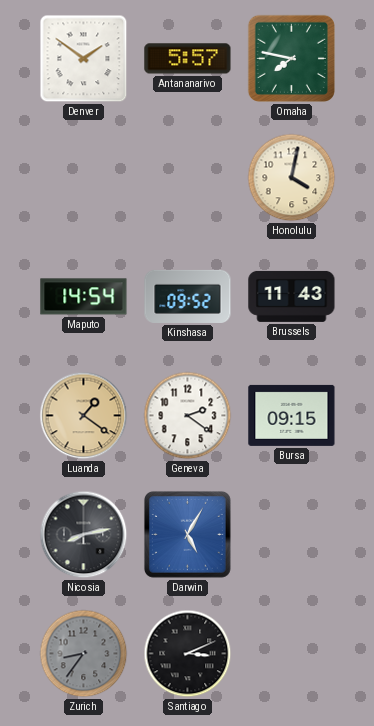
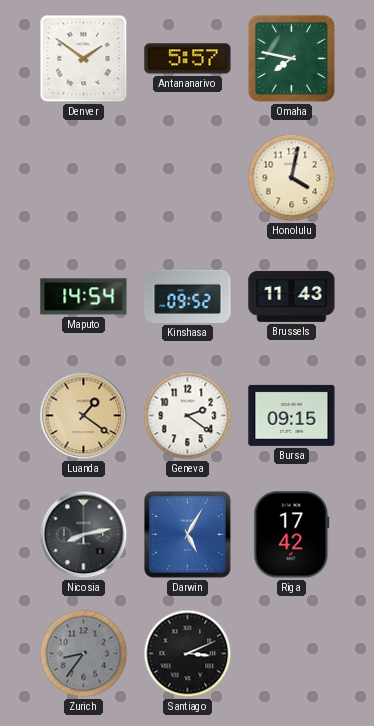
Riga: none -> 17:42
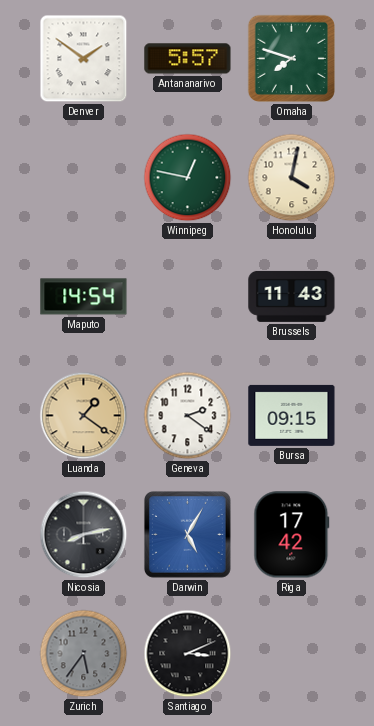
Omaha: 7:47 -> 7:48
Winnipeg: none -> 12:47
Kinshasa: 09:52 -> none
Zurich: 8:36 -> 5:36
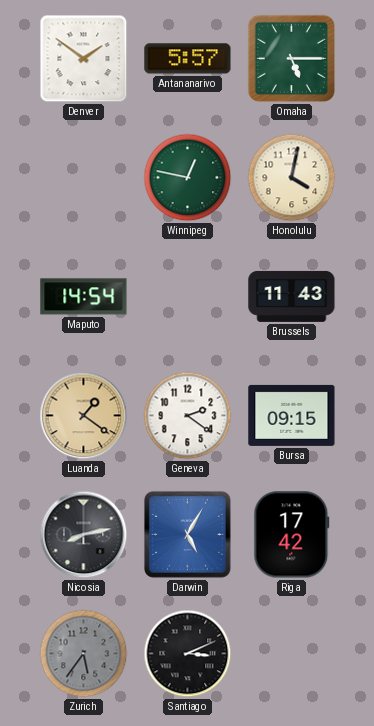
Omaha: 7:48 -> 5:15
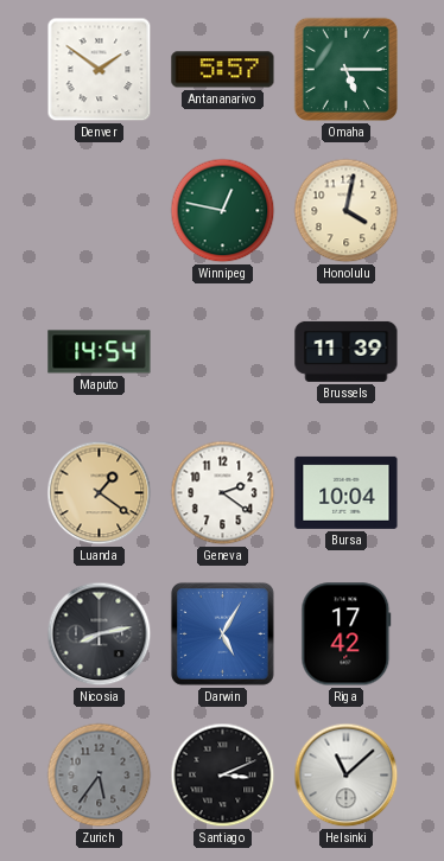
Brussels: 11:43 -> 11:39
Bursa: 09:15 -> 10:04
Helsinki: none -> 11:08
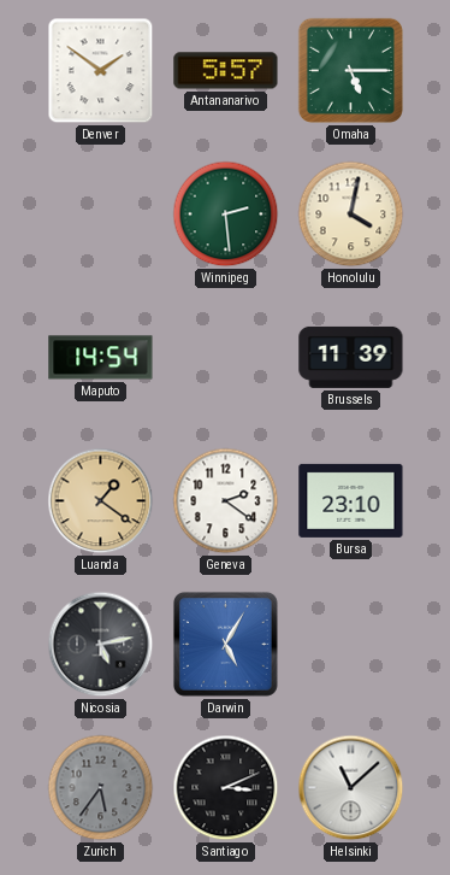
Winnipeg: 12:47 -> 2:29
Bursa: 10:04 -> 23:10
Nicosia: 8:13 -> 5:13
Riga: 17:42 -> none
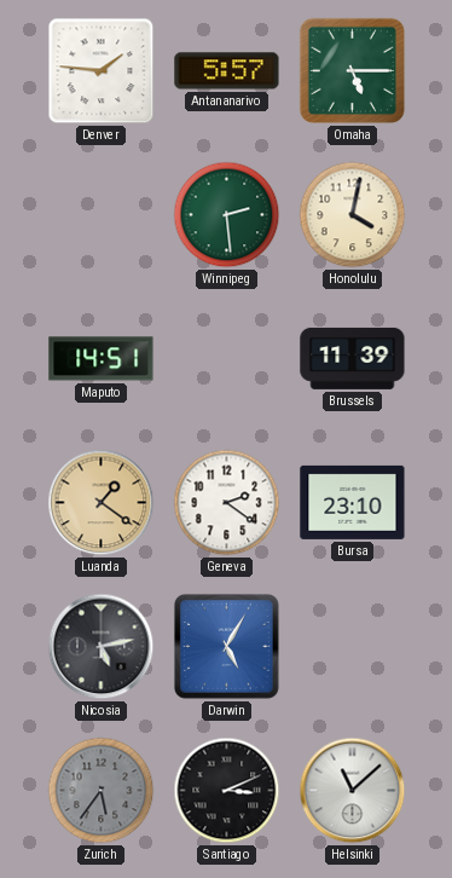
Denver: 1:51 -> 1:46
Maputo: 14:54 -> 14:51
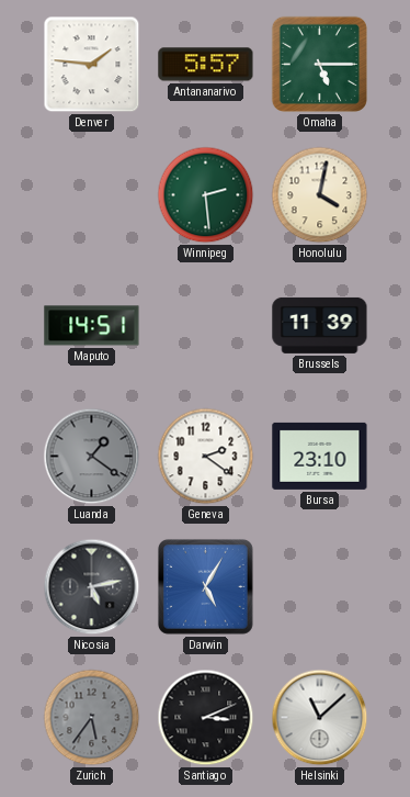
Luanda dial: champagne -> grey
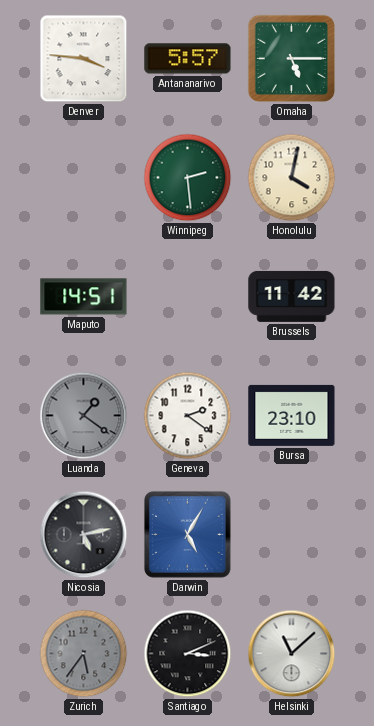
Denver: 1:46 -> 3:46
Brussels: 11:39 -> 11:42
